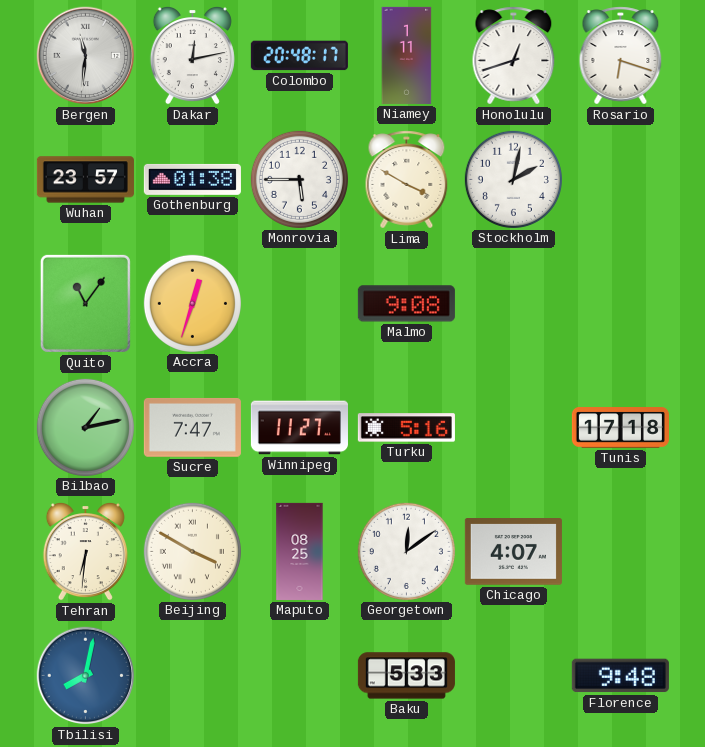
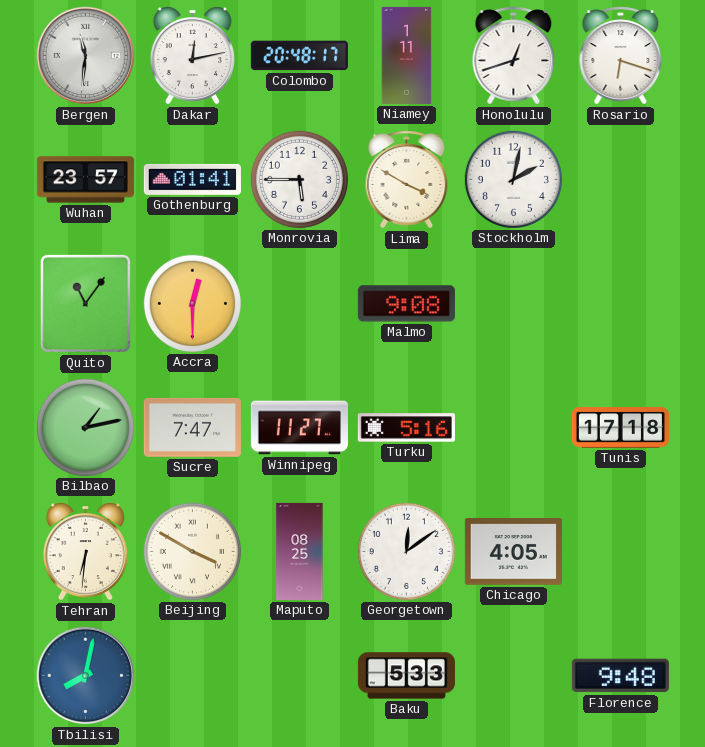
Gothenburg: 01:38 -> 01:41
Accra: 12:33 -> 12:30
Chicago: 4:07 -> 4:05
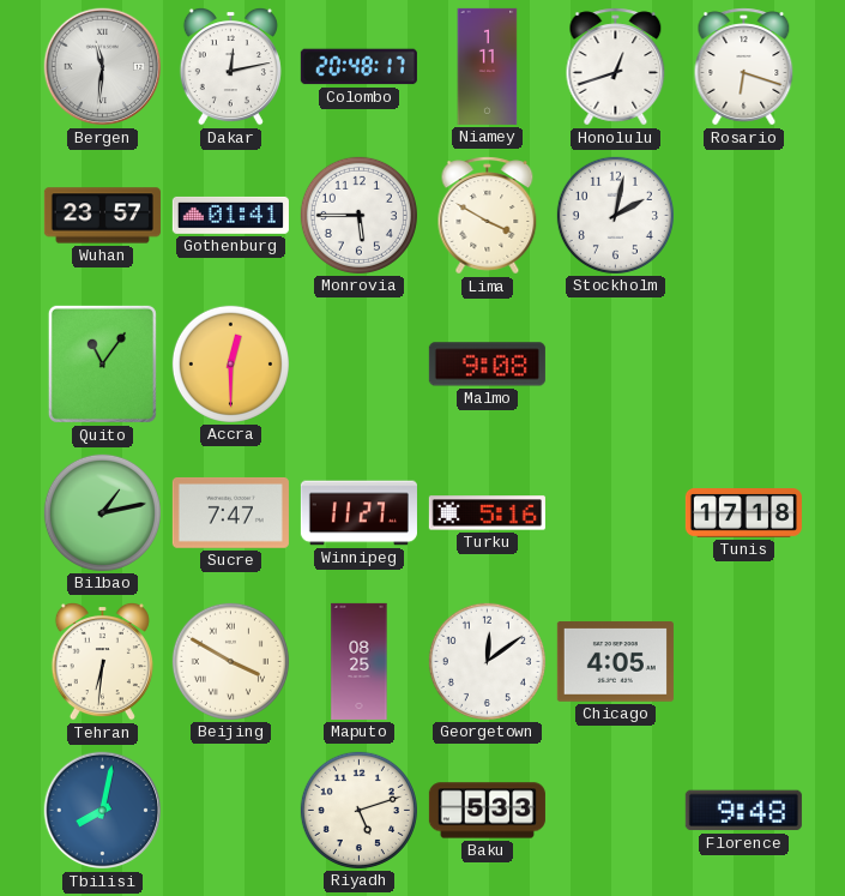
Riyadh: none -> 5:12
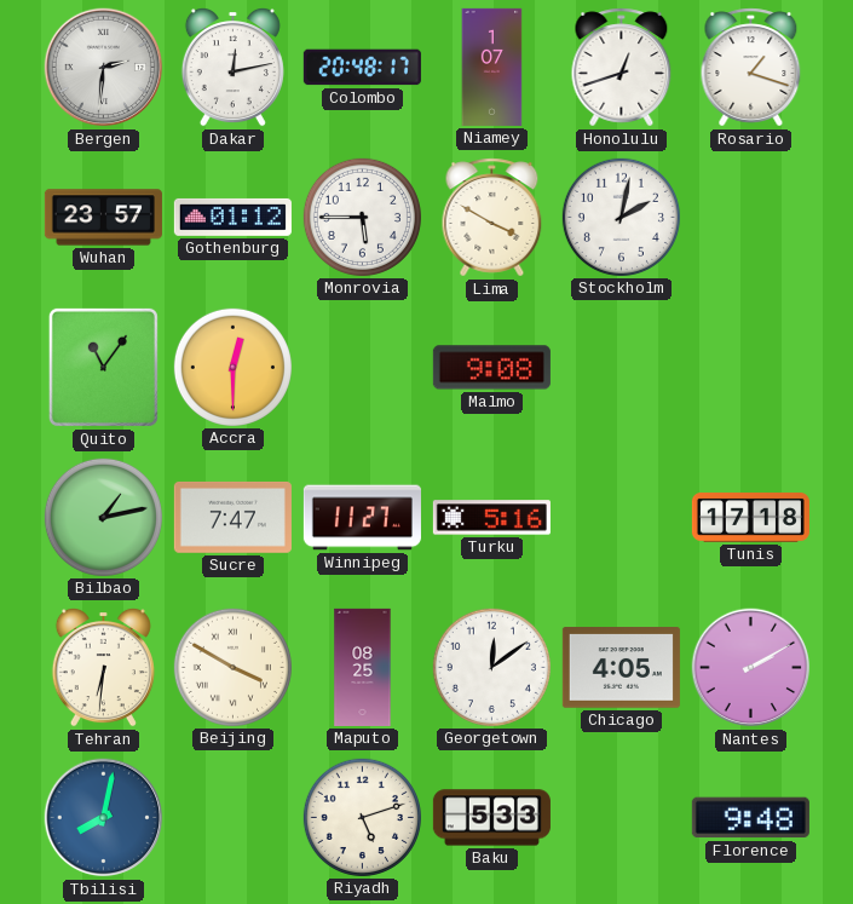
Bergen: 11:31 -> 2:31
Niamey: 1:11 -> 1:07
Rosario: 6:18 -> 1:18
Gothenburg: 01:41 -> 01:12
Nantes: none -> 2:10
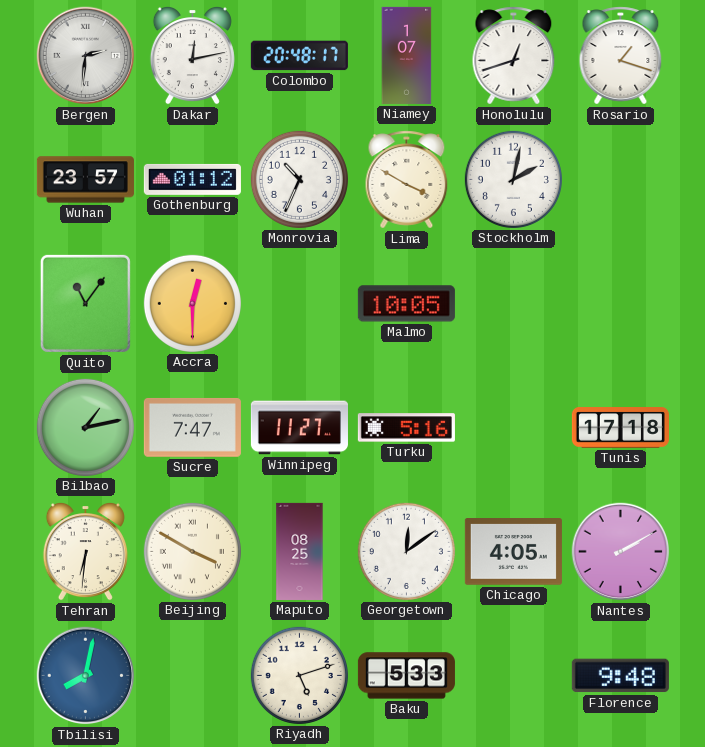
Monrovia: 5:45 -> 10:34
Malmo: 9:08 -> 10:05
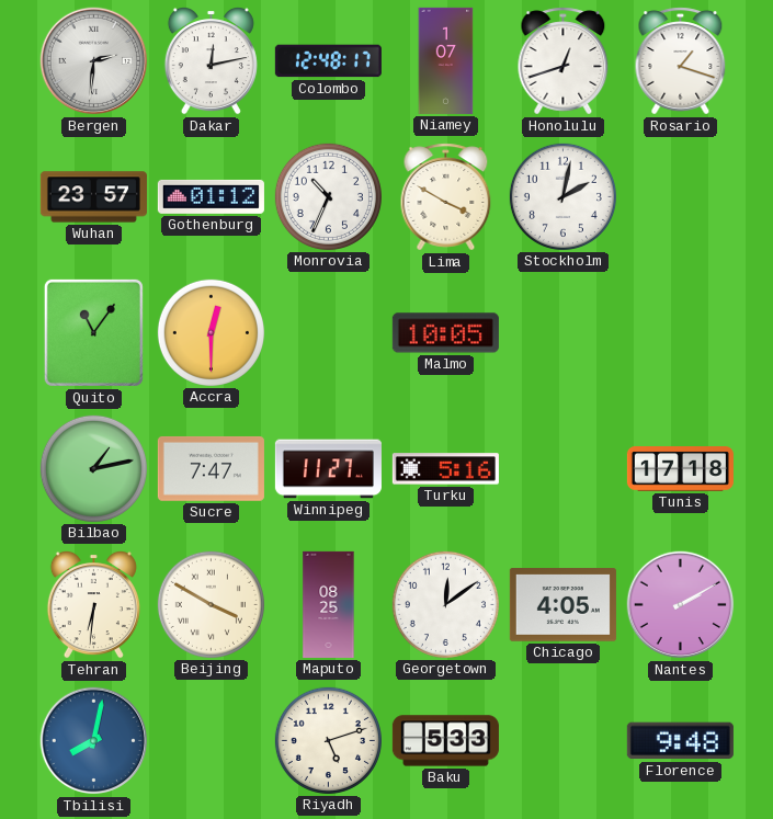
Colombo: 20:48 -> 12:48
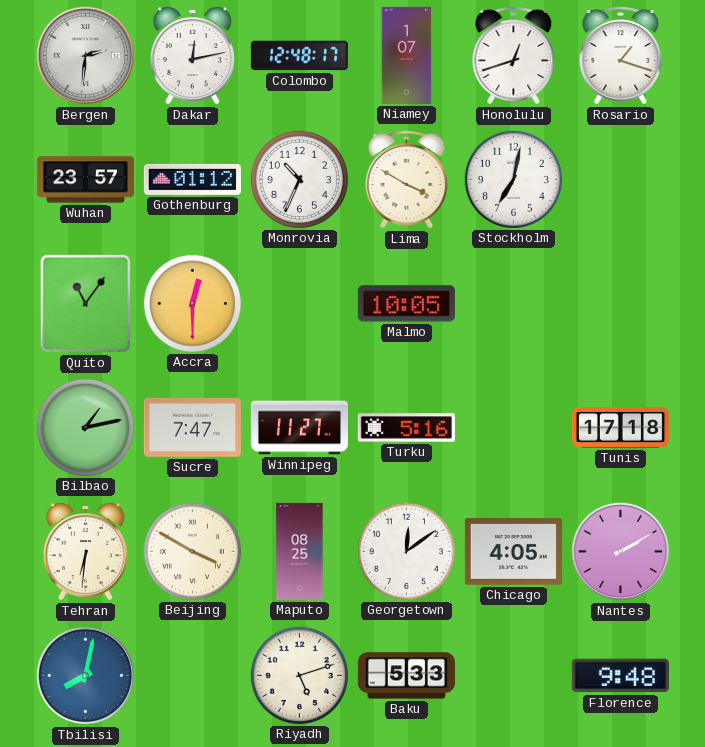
Stockholm: 2:02 -> 7:02
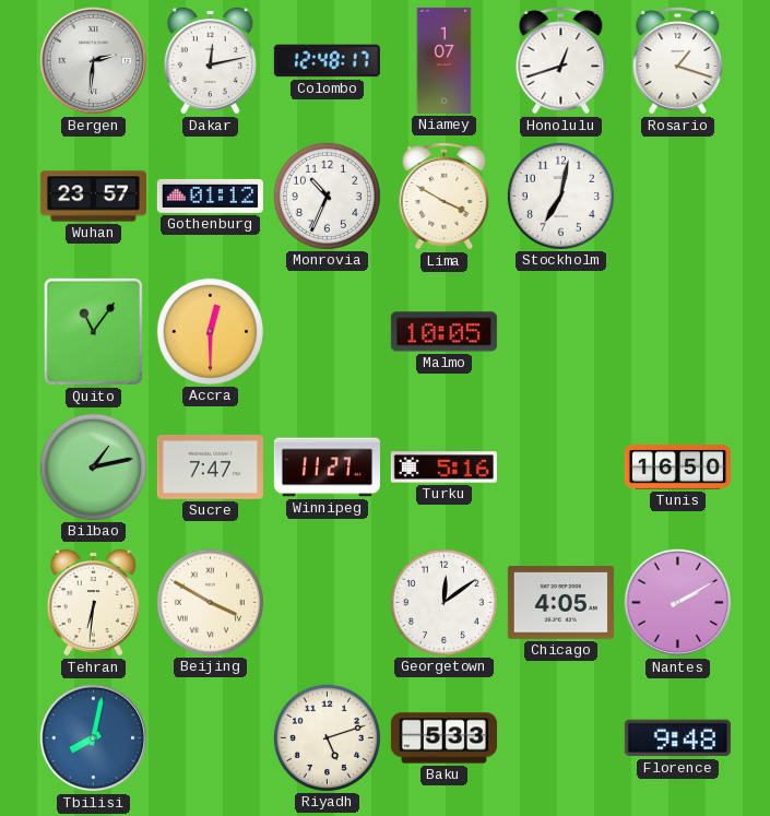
Tunis: 17:18 -> 16:50
Maputo: 08:25 -> none
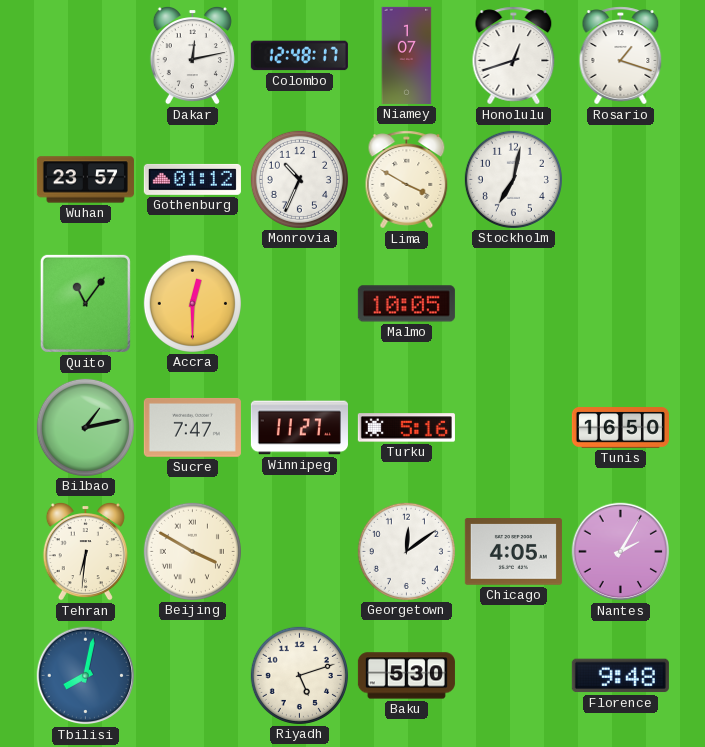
Bergen: 2:31 -> none
Nantes: 2:10 -> 2:05
Baku: 5:33 -> 5:30
